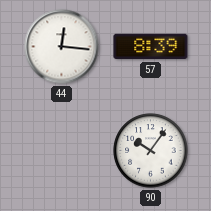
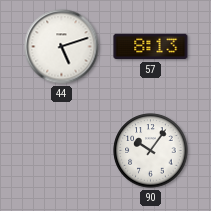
44: 12:16 -> 5:12
57: 8:39 -> 8:13
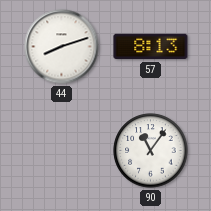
44: 5:12 -> 8:12
90: 10:06 -> 11:06
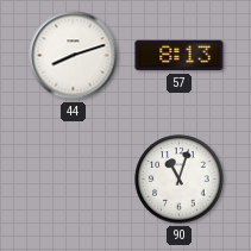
90: 11:06 -> 11:03
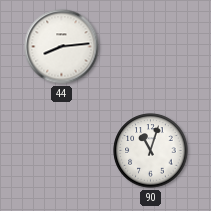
44: 8:12 -> 8:14
57: 8:13 -> none
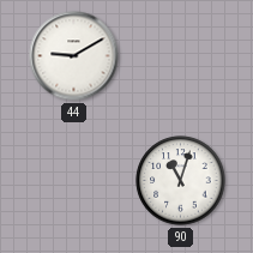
44: 8:14 -> 9:10
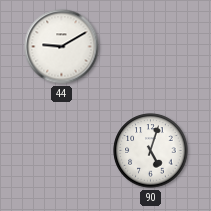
90: 11:03 -> 5:03
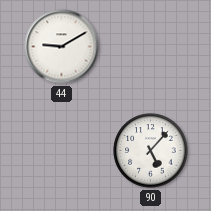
90: 5:03 -> 5:07
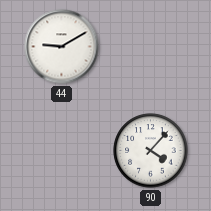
90: 5:07 -> 4:07
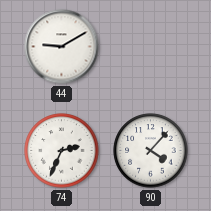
74: none -> 2:34
